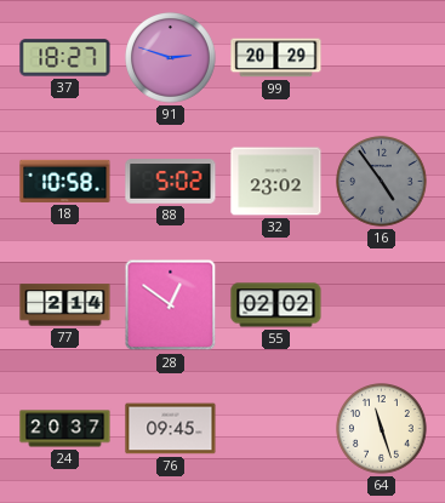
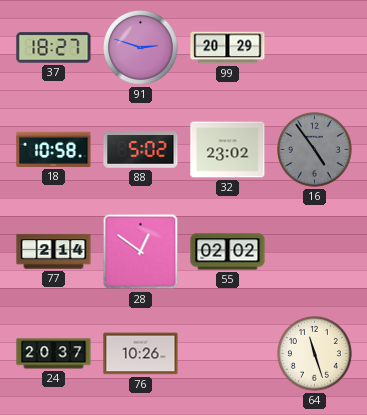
76: 09:45 -> 10:26
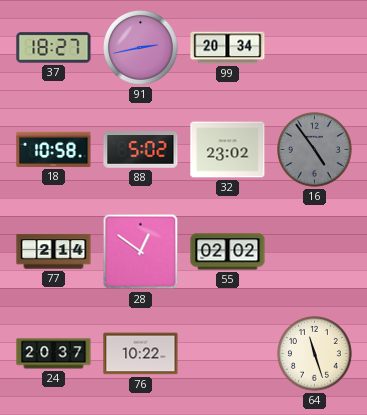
91: 2:48 -> 2:43
99: 20:29 -> 20:34
76: 10:26 -> 10:22
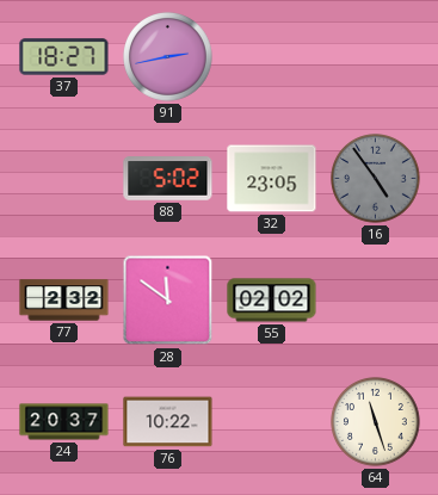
99: 20:34 -> none
18: 10:58 -> none
32: 23:02 -> 23:05
77: 2:14 -> 2:32
28: 12:51 -> 11:51
